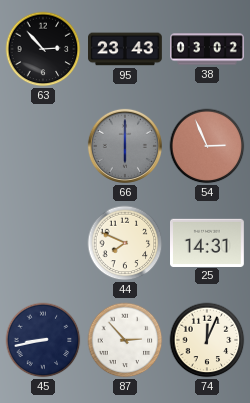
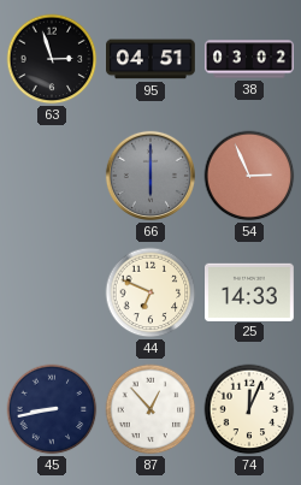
63: 2:53 -> 2:57
95: 23:43 -> 04:51
44: 7:49 -> 6:49
25: 14:31 -> 14:33
87: 2:53 -> 12:53
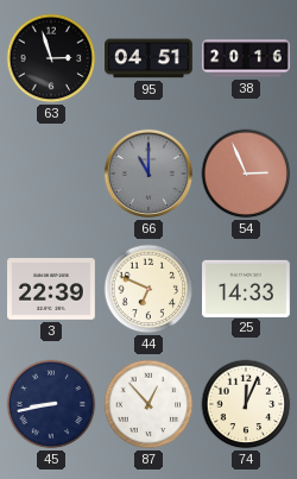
38: 03:02 -> 20:16
66: 6:00 -> 11:00
3: none -> 22:39
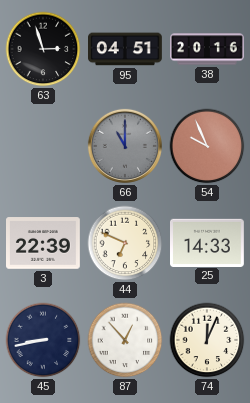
54: 2:56 -> 9:56
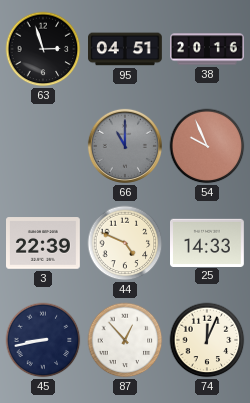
44: 6:49 -> 4:49
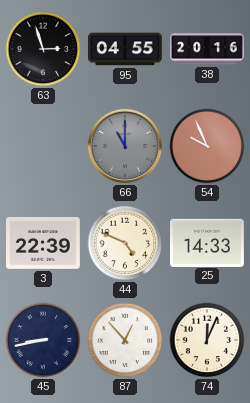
95: 04:51 -> 04:55
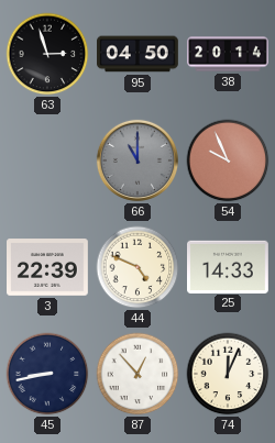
95: 04:55 -> 04:50
38: 20:16 -> 20:14
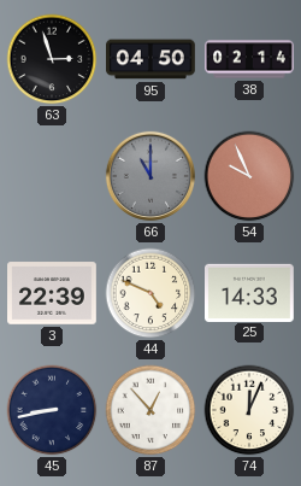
38: 20:14 -> 02:14
